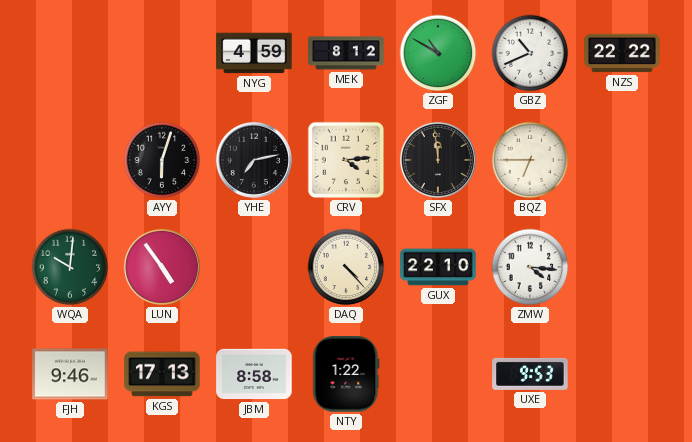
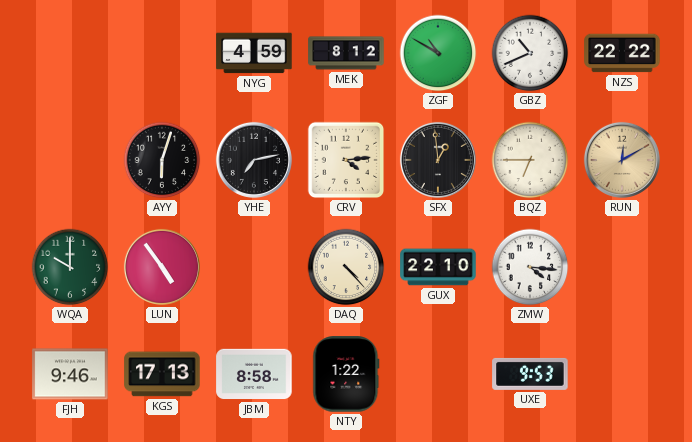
SFX: 11:59 -> 12:59
RUN: none -> 12:10
WQA: 10:01 -> 10:00
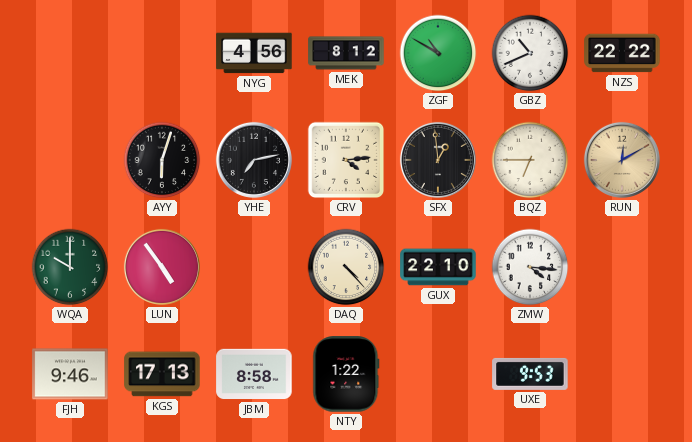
NYG: 4:59 -> 4:56
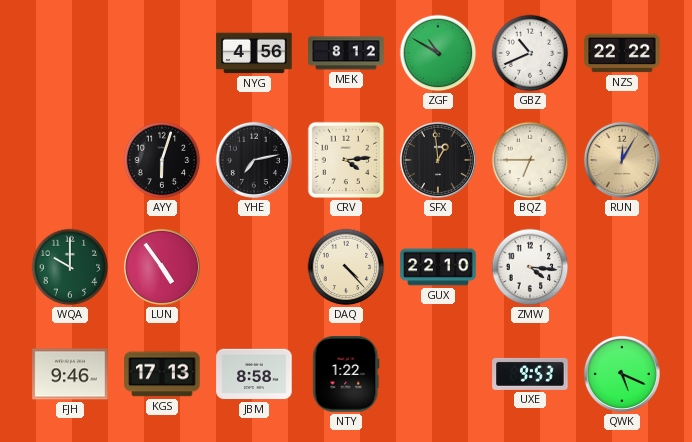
RUN: 12:10 -> 12:05
QWK: none -> 5:19
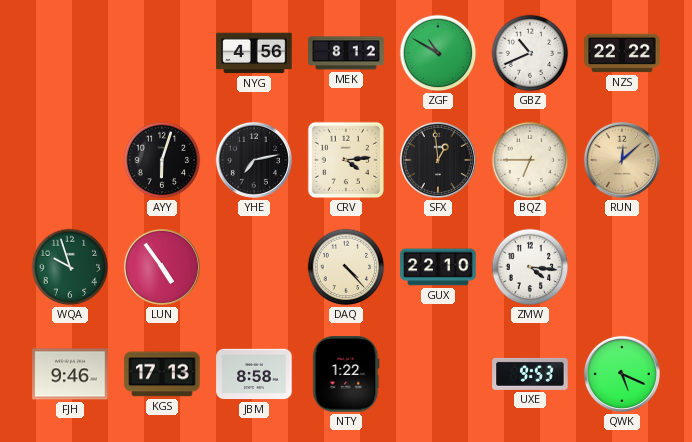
RUN: 12:05 -> 12:08
WQA: 10:00 -> 9:57
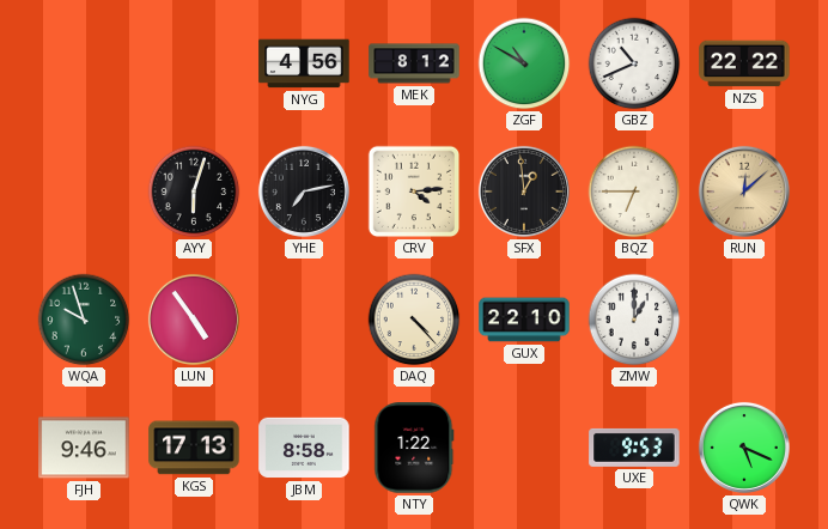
ZMW: 4:16 -> 1:00
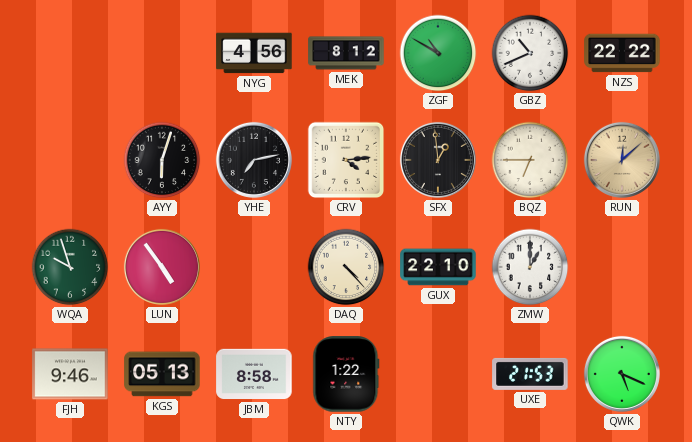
KGS: 17:13 -> 05:13
UXE: 9:53 -> 21:53
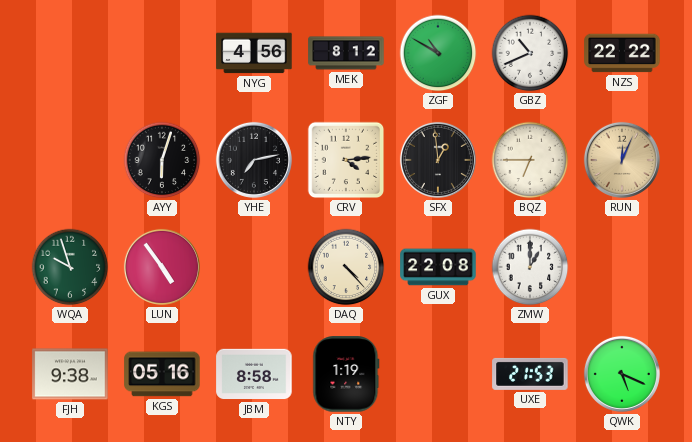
RUN: 12:08 -> 12:04
GUX: 22:10 -> 22:08
FJH: 9:46 -> 9:38
KGS: 05:13 -> 05:16
NTY: 1:22 -> 1:19
